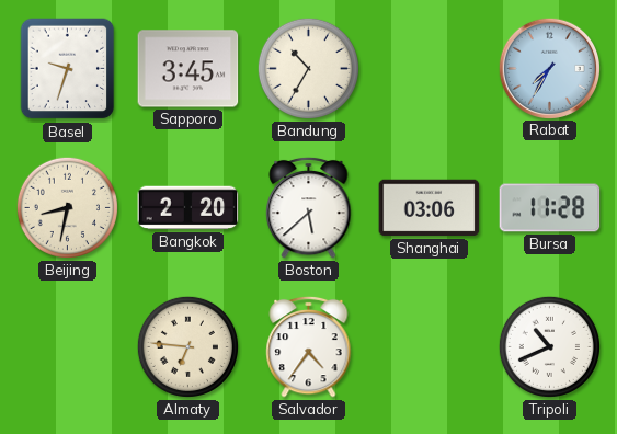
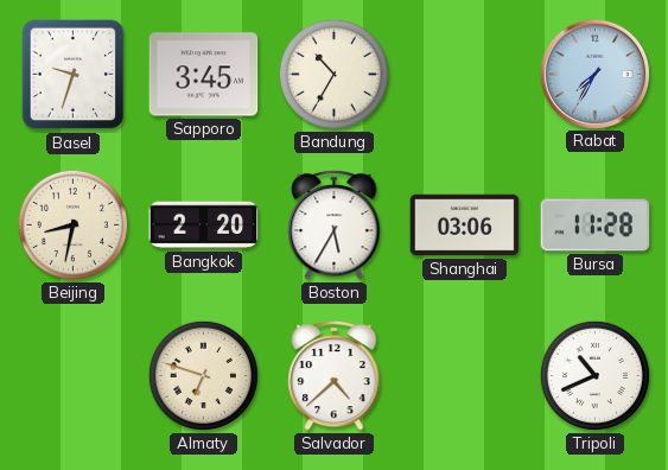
Boston: 5:38 -> 5:35
Almaty: 6:46 -> 6:48
Salvador: 4:36 -> 4:38
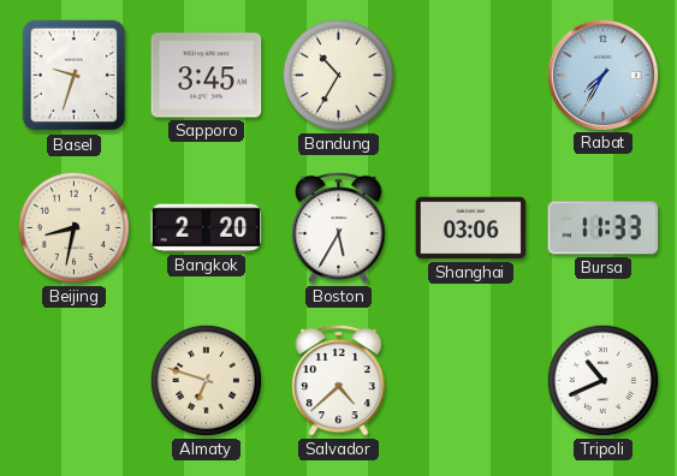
Bursa: 11:28 -> 11:33
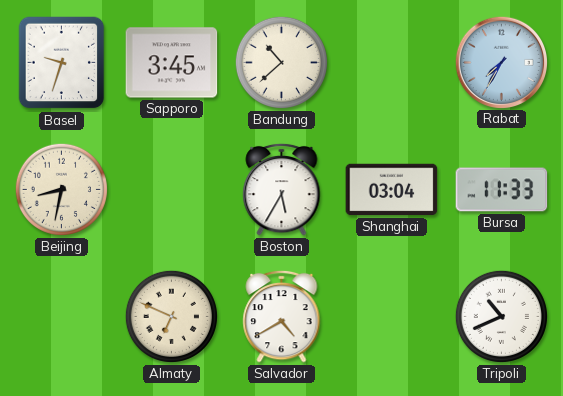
Bandung: 10:35 -> 10:38
Bangkok: 2:20 -> none
Shanghai: 03:06 -> 03:04
Almaty: 6:48 -> 6:49
Salvador: 4:38 -> 4:40
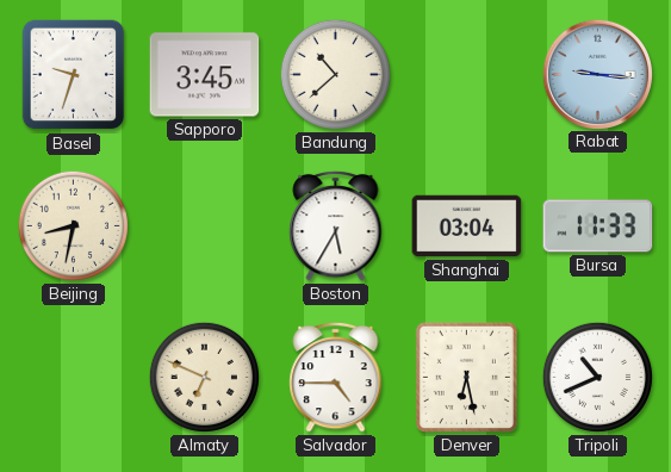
Rabat: 7:35 -> 9:16
Salvador: 4:40 -> 4:45
Denver: none -> 6:28
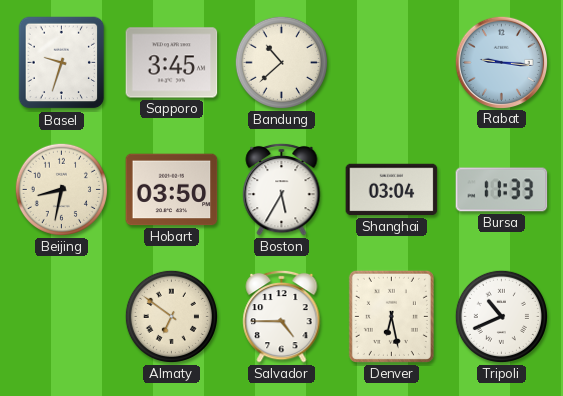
Hobart: none -> 03:50
Almaty: 6:49 -> 6:51
